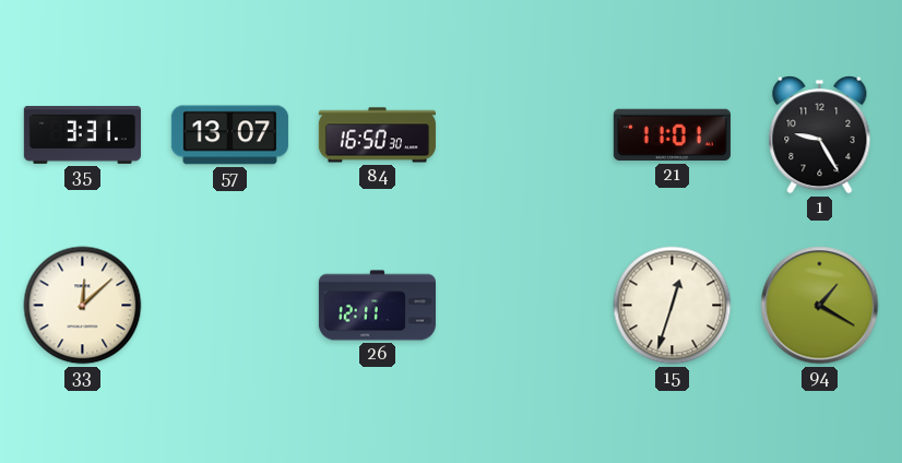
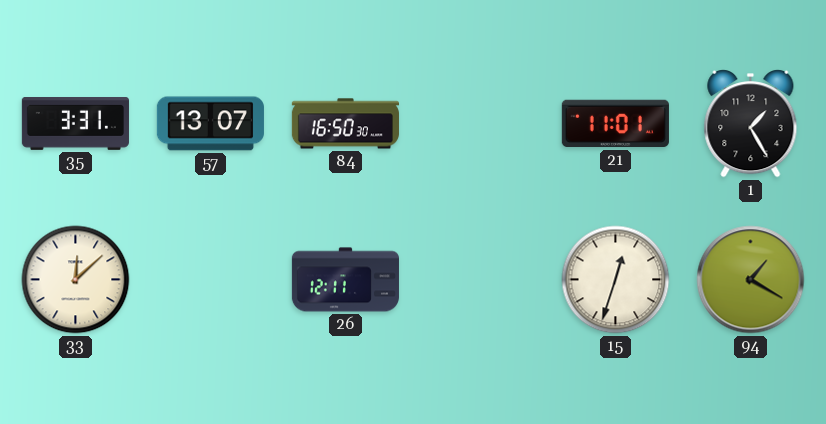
1: 9:25 -> 1:25
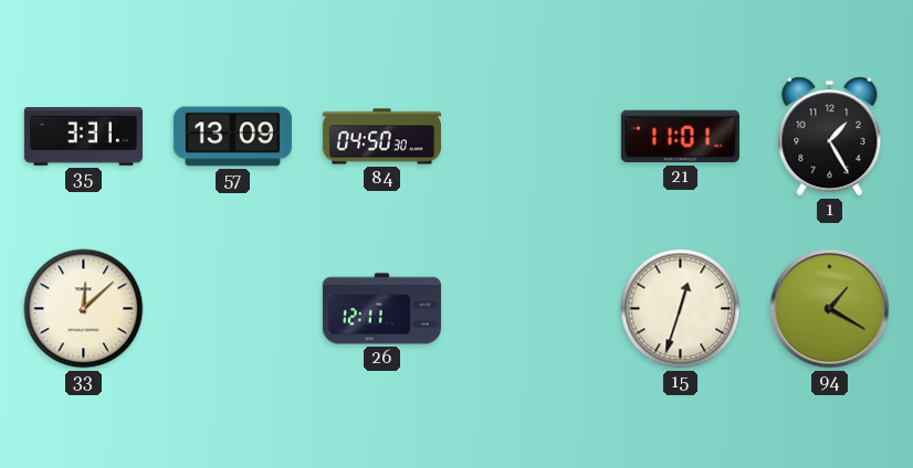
57: 13:07 -> 13:09
84: 16:50 -> 04:50
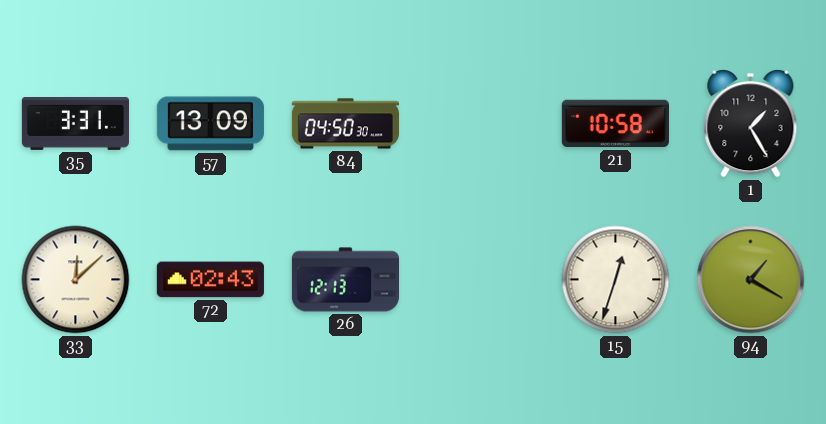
21: 11:01 -> 10:58
72: none -> 02:43
26: 12:11 -> 12:13
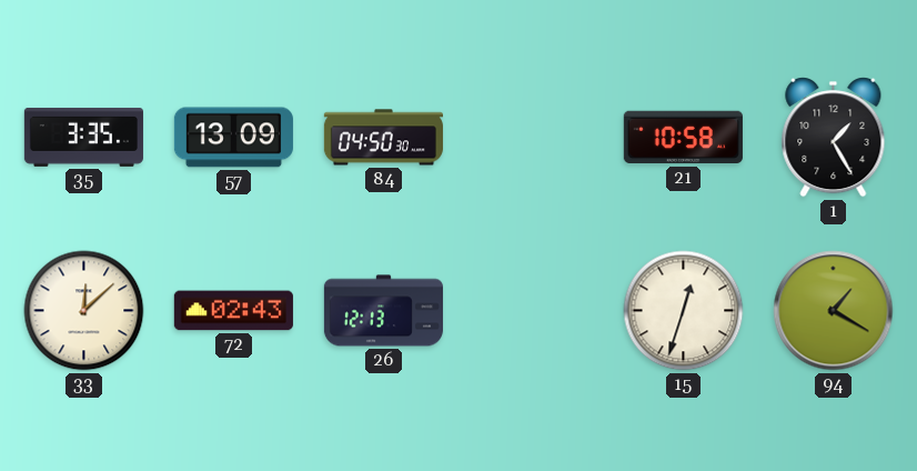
35: 3:31 -> 3:35
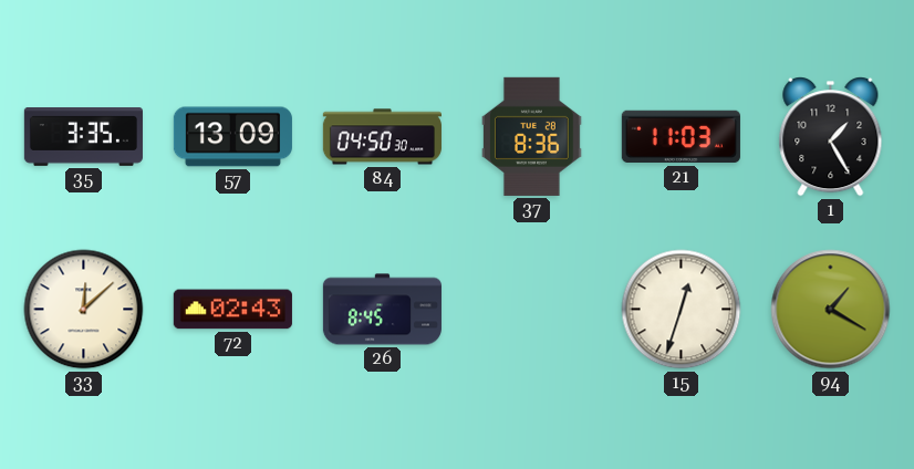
37: none -> 8:36
21: 10:58 -> 11:03
26: 12:13 -> 8:45
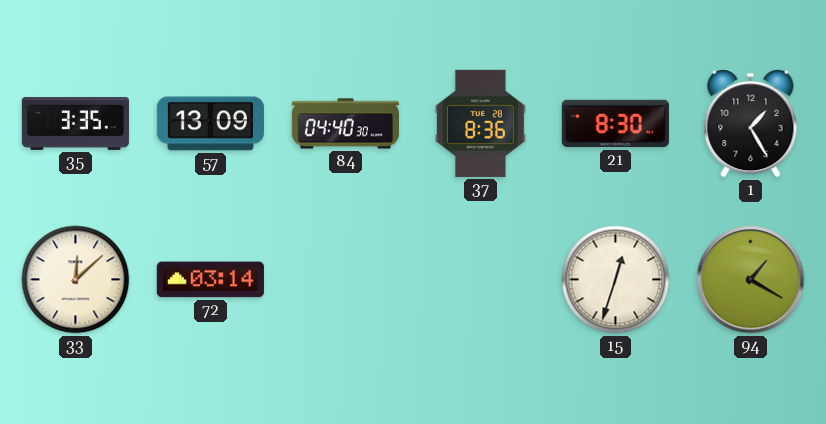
84: 04:50 -> 04:40
21: 11:03 -> 8:30
72: 02:43 -> 03:14
26: 8:45 -> none
